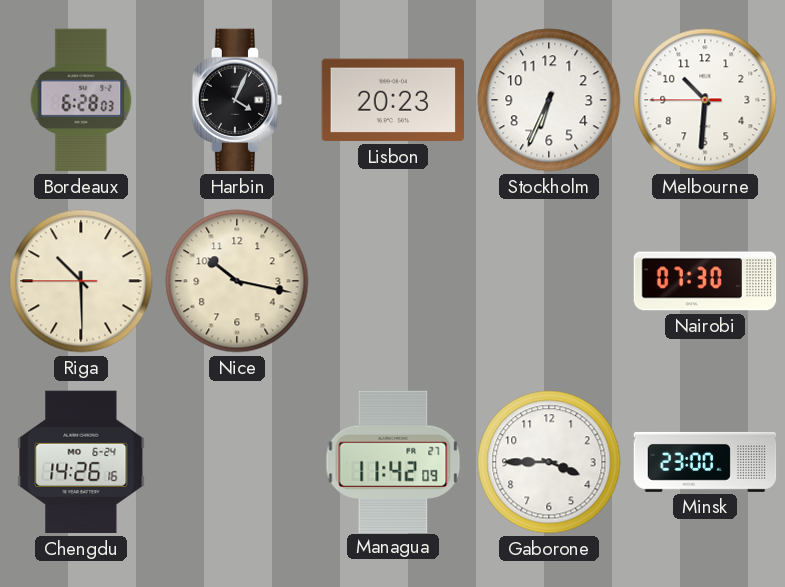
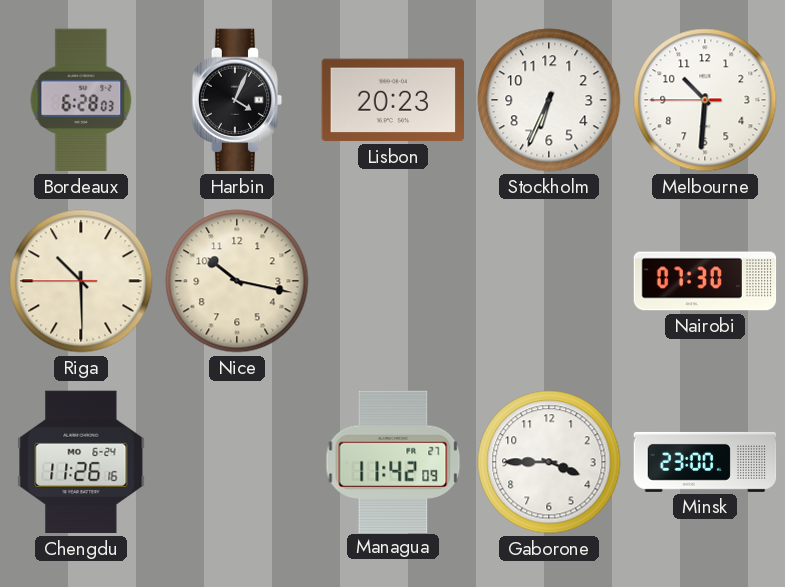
Chengdu: 14:26 -> 11:26
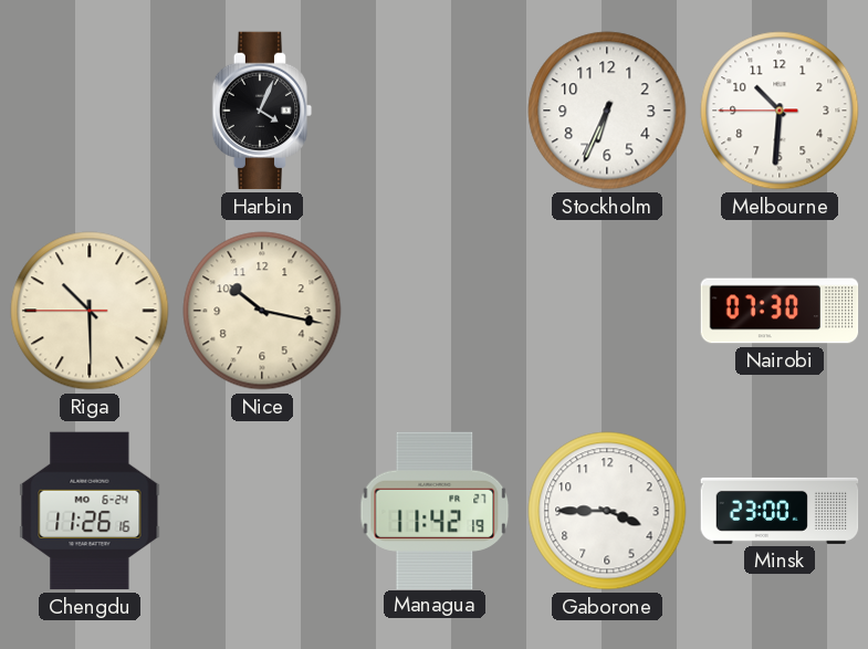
Bordeaux: 6:28 -> none
Lisbon: 20:23 -> none
Managua: 11:42:09 -> 11:42:19
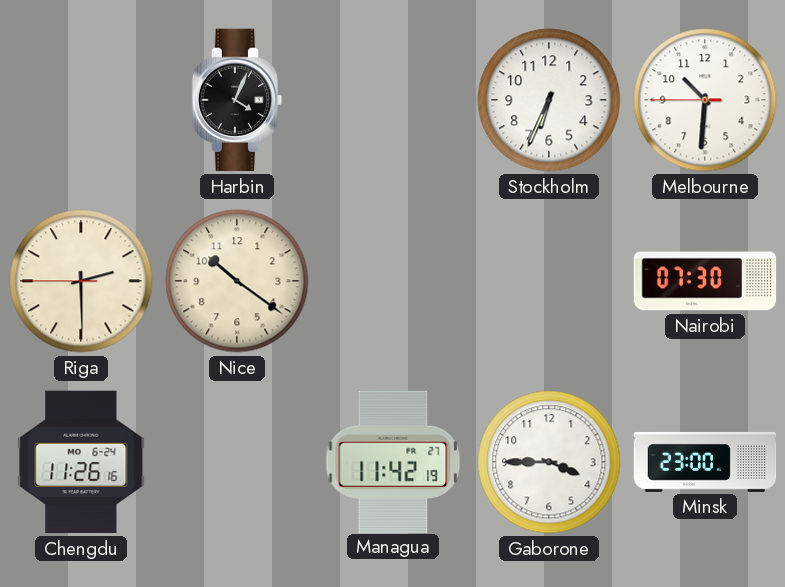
Riga: 10:29 -> 2:29
Nice: 10:17 -> 10:21
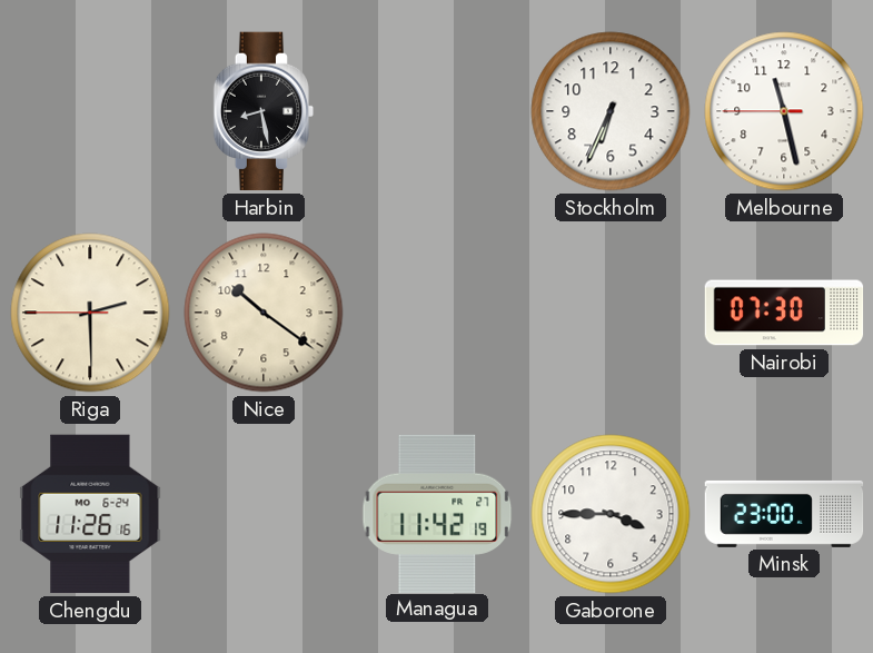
Harbin: 4:04 -> 8:28
Melbourne: 10:30 -> 11:27
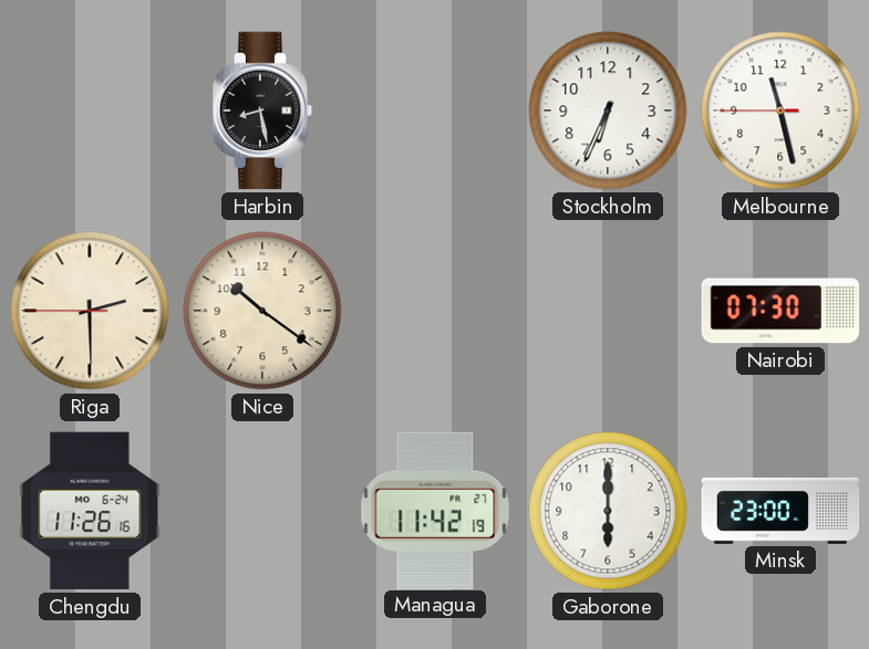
Gaborone: 3:45 -> 6:00
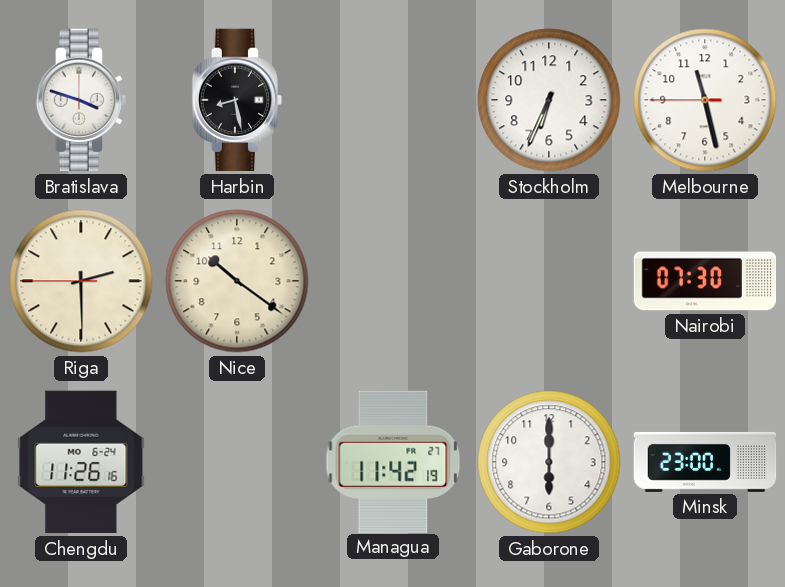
Bratislava: none -> 3:48
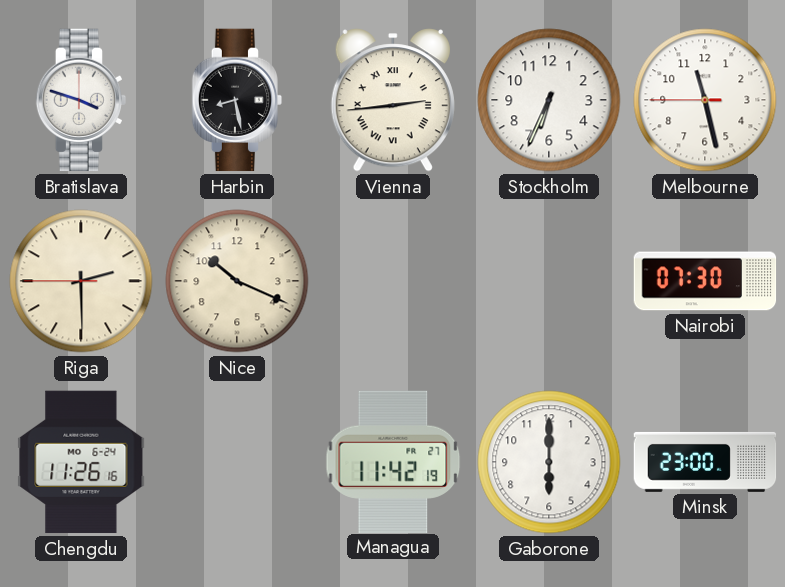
Vienna: none -> 2:44
Nice: 10:21 -> 10:19
